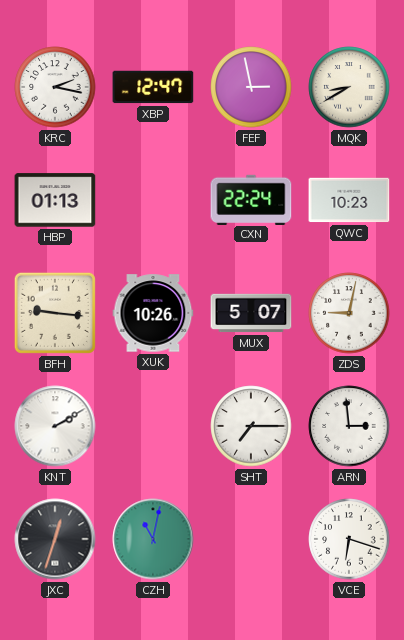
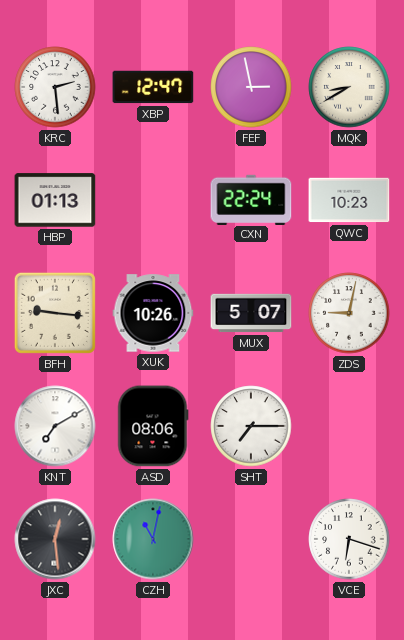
KRC: 2:17 -> 2:29
KNT: 2:10 -> 7:10
ASD: none -> 08:06
ARN: 2:59 -> none
JXC: 12:33 -> 12:29
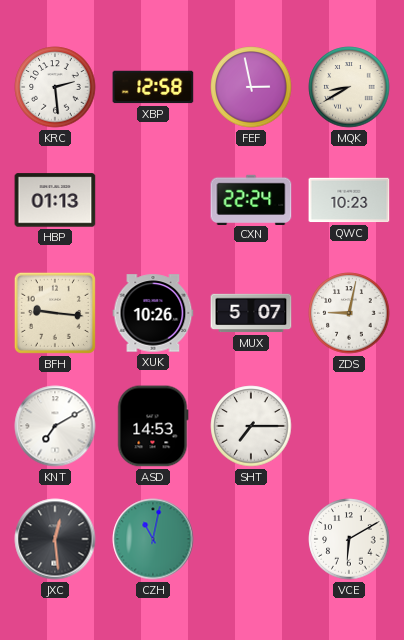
XBP: 12:47 -> 12:58
ASD: 08:06 -> 14:53
VCE: 6:18 -> 6:10
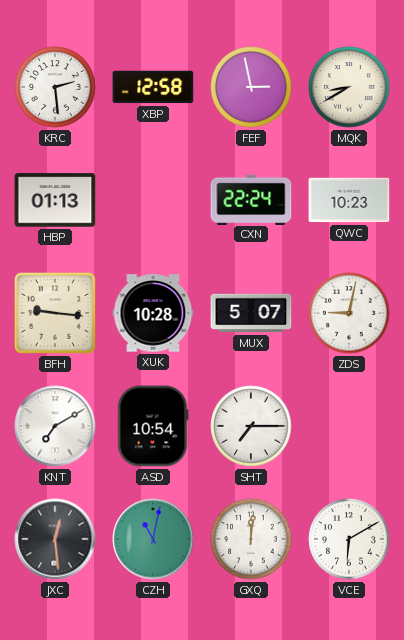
XUK: 10:26 -> 10:28
ASD: 14:53 -> 10:54
GXQ: none -> 12:01
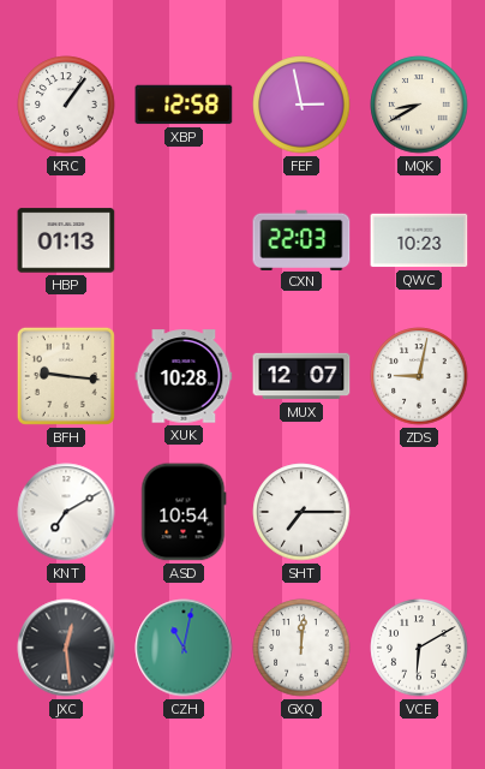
KRC: 2:29 -> 1:06
CXN: 22:24 -> 22:03
MUX: 5:07 -> 12:07
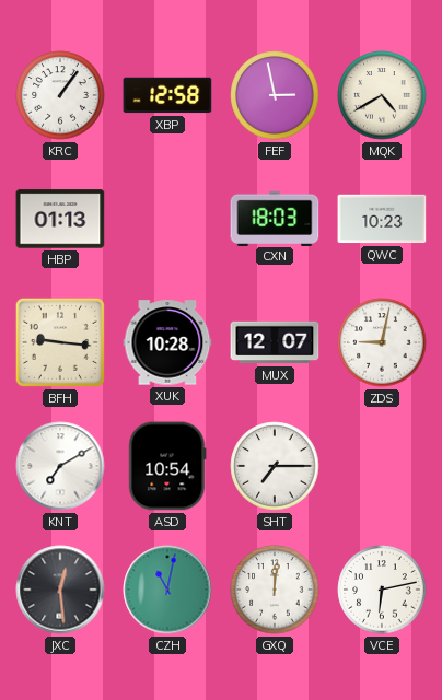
MQK: 8:40 -> 4:40
CXN: 22:03 -> 18:03
VCE: 6:10 -> 6:13
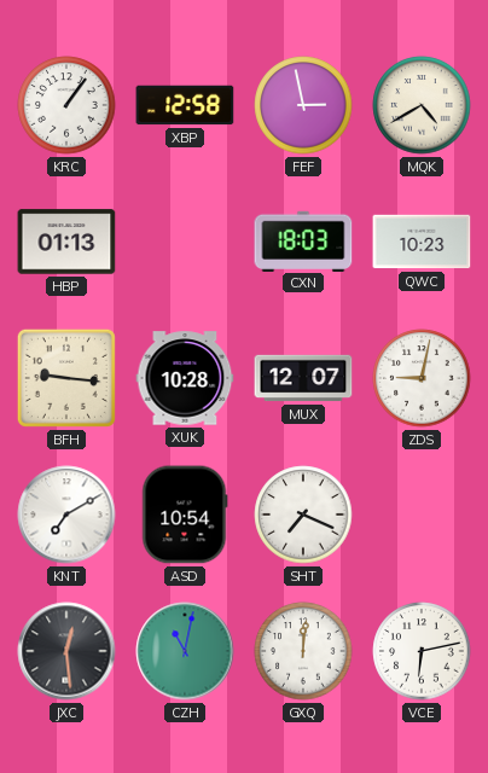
SHT: 7:15 -> 7:19
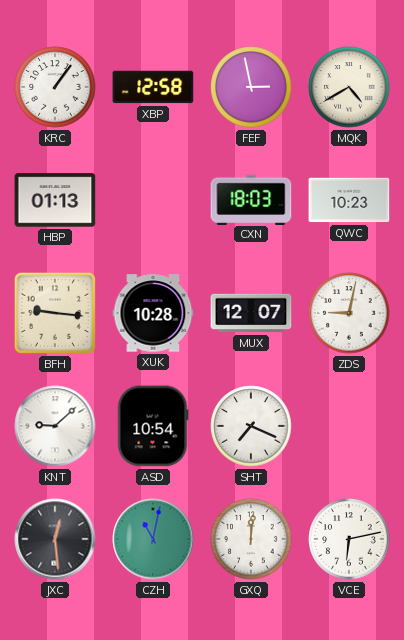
KNT: 7:10 -> 9:08
